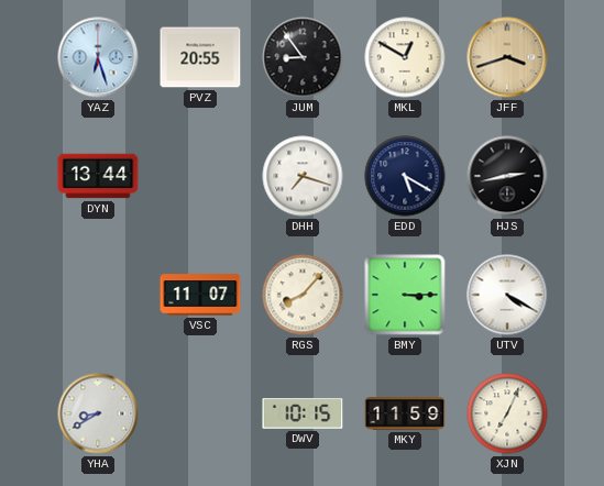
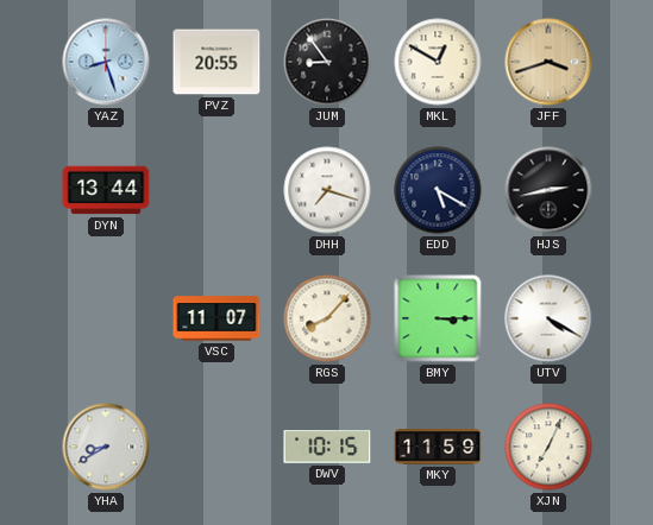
YAZ: 6:27 -> 8:27
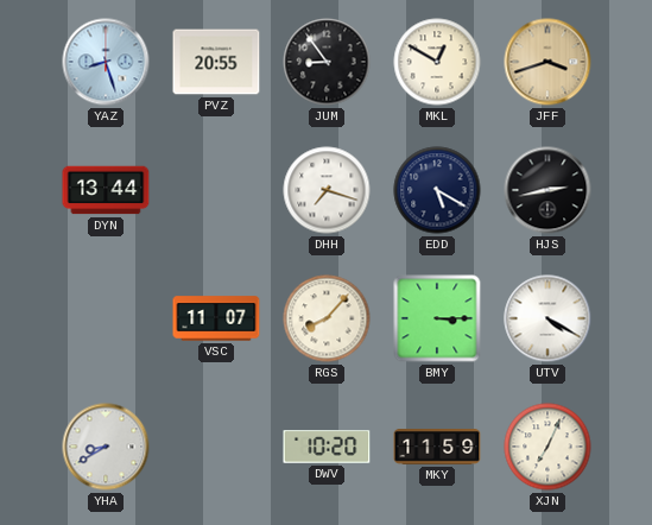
DWV: 10:15 -> 10:20
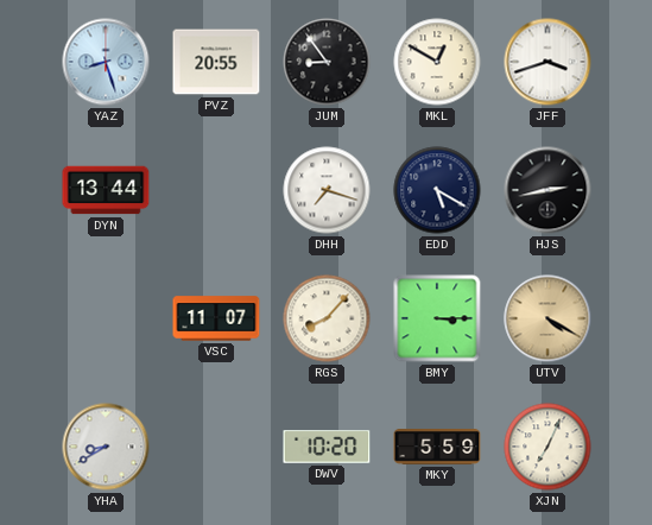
JFF dial: champagne -> white
UTV dial: white -> champagne
MKY: 11:59 -> 5:59
